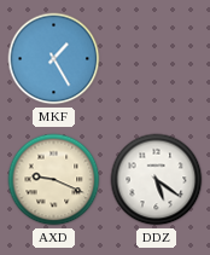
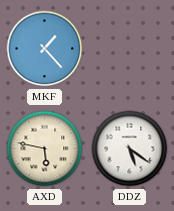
MKF: 1:25 -> 1:23
AXD: 9:19 -> 5:47
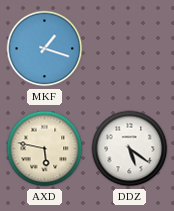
MKF: 1:23 -> 1:18
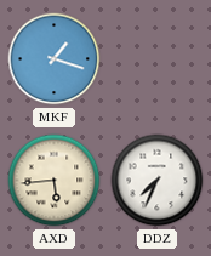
AXD: 5:47 -> 5:44
DDZ: 5:21 -> 7:34
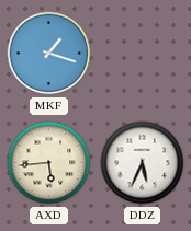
DDZ: 7:34 -> 5:34
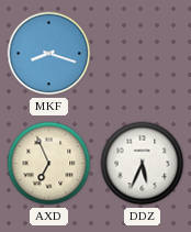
MKF: 1:18 -> 8:18
AXD: 5:44 -> 6:56
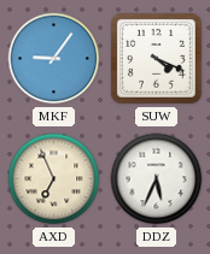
MKF: 8:18 -> 9:06
SUW: none -> 4:19
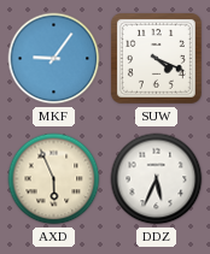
AXD: 6:56 -> 5:56
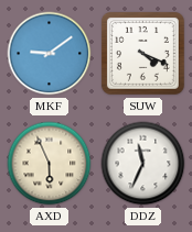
MKF: 9:06 -> 9:09
DDZ: 5:34 -> 11:34
